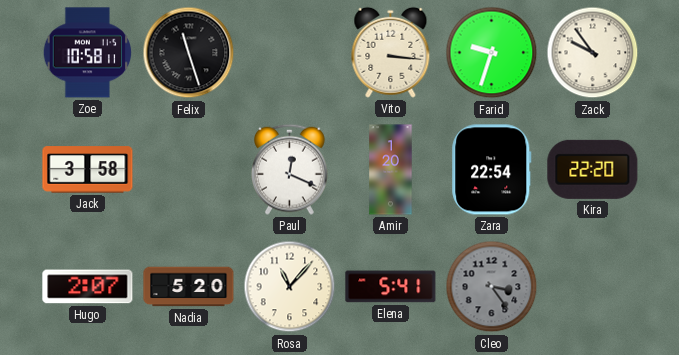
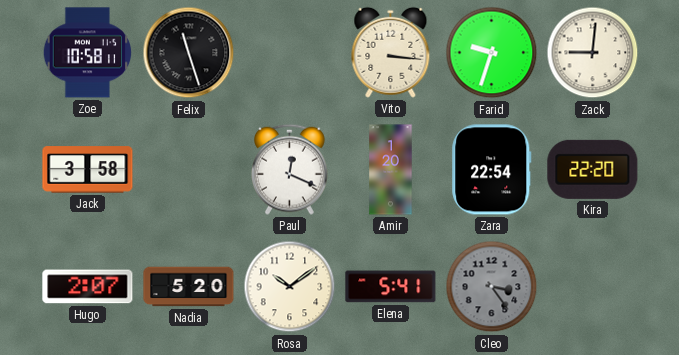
Zack: 9:54 -> 9:01
Rosa: 11:07 -> 10:09
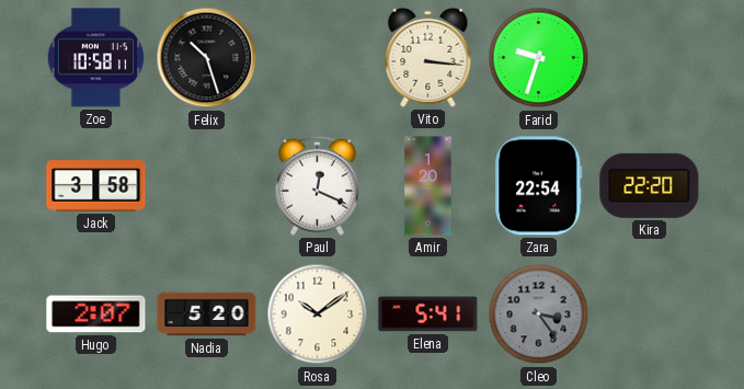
Felix: 11:27 -> 10:27
Zack: 9:01 -> none
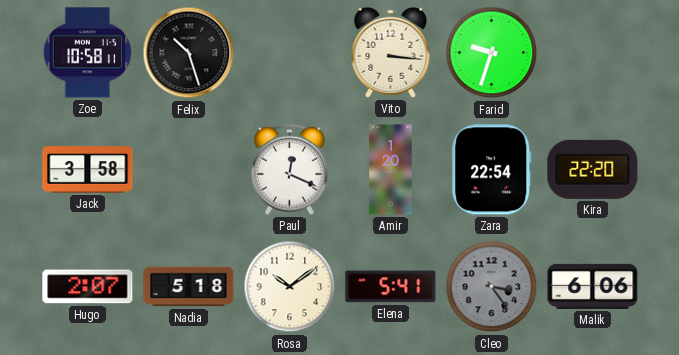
Nadia: 5:20 -> 5:18
Malik: none -> 6:06
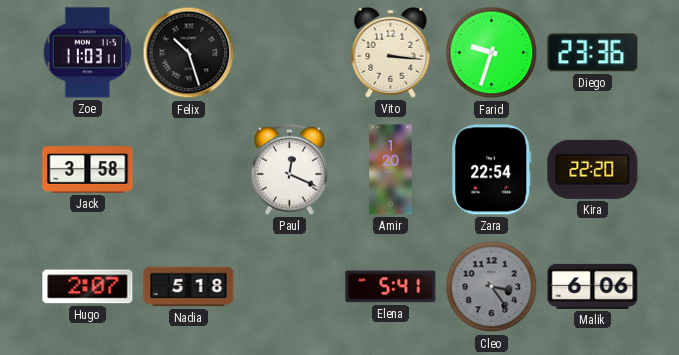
Zoe: 10:58 -> 11:03
Diego: none -> 23:36
Rosa: 10:09 -> none
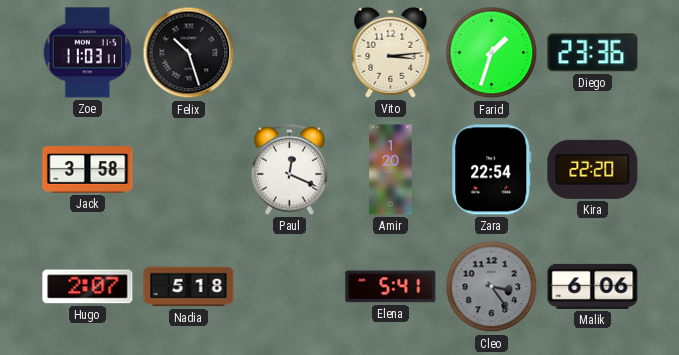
Vito: 3:16 -> 3:14
Farid: 9:33 -> 1:33
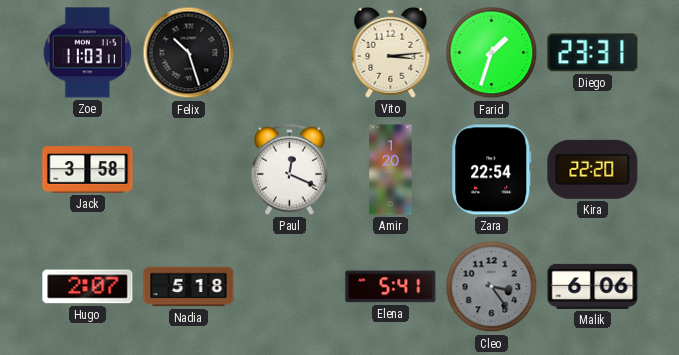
Diego: 23:36 -> 23:31
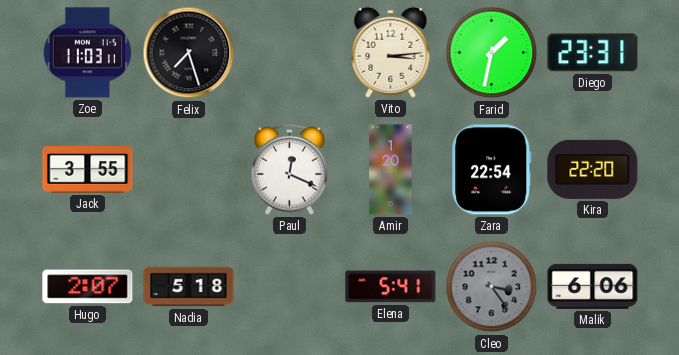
Felix: 10:27 -> 7:27
Farid: 1:33 -> 1:32
Jack: 3:58 -> 3:55
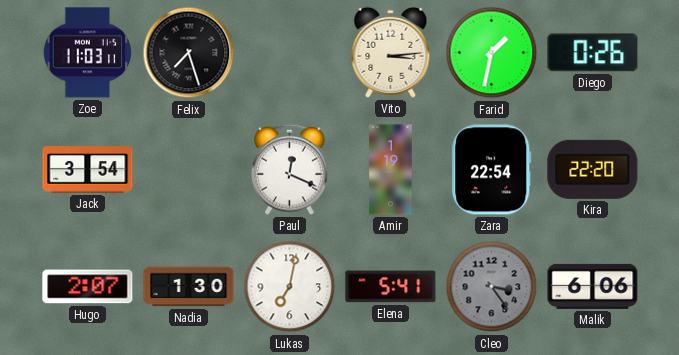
Diego: 23:31 -> 0:26
Jack: 3:55 -> 3:54
Amir: 1:20 -> 1:19
Nadia: 5:18 -> 1:30
Lukas: none -> 7:02
